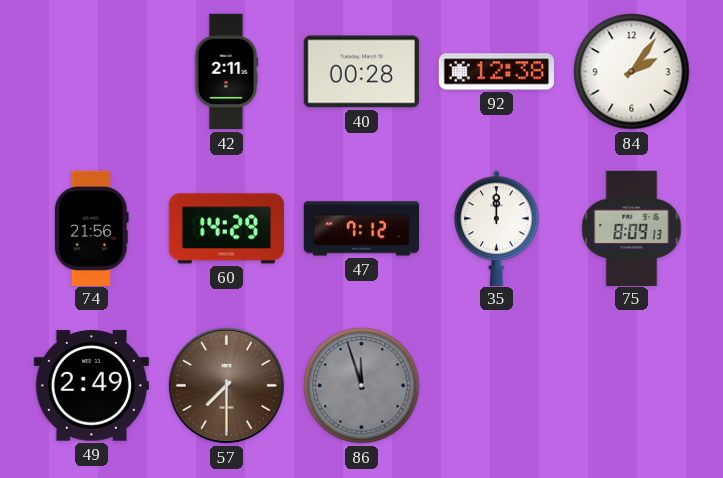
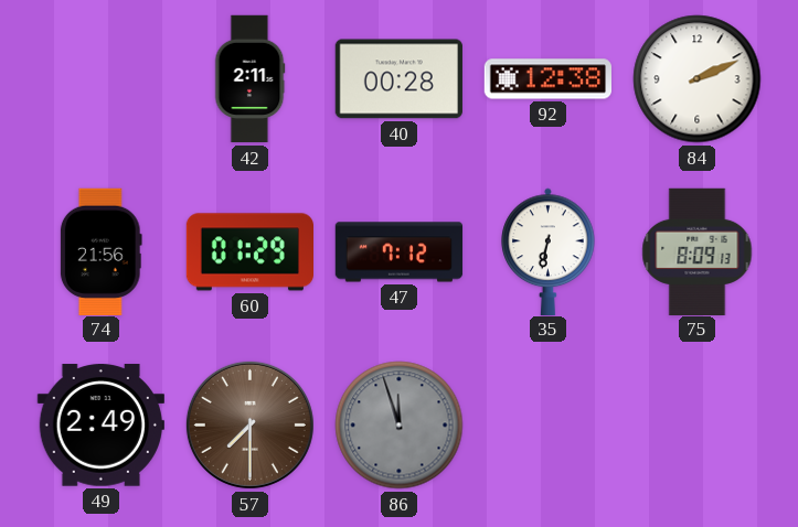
84: 2:06 -> 2:11
60: 14:29 -> 01:29
35: 12:00 -> 6:32
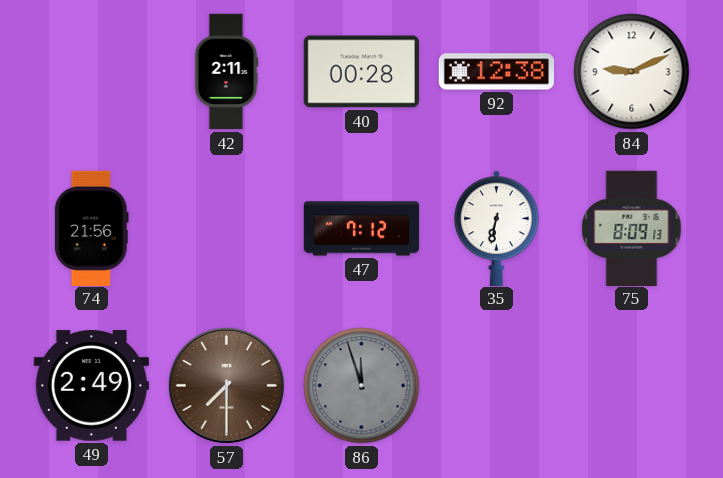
84: 2:11 -> 9:11
60: 01:29 -> none
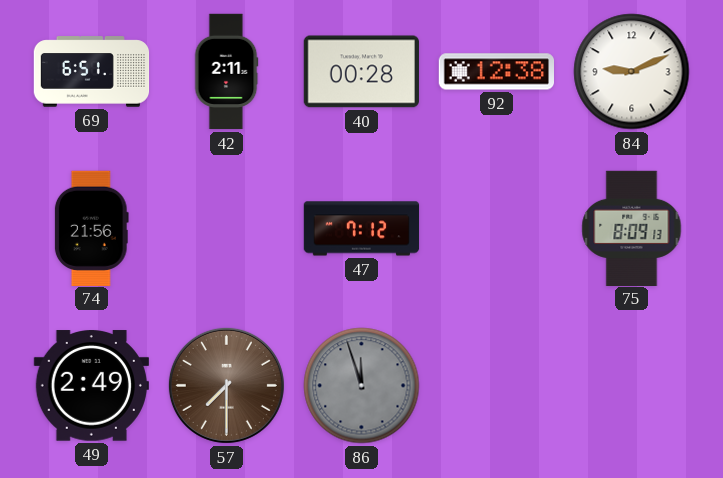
69: none -> 6:51
35: 6:32 -> none
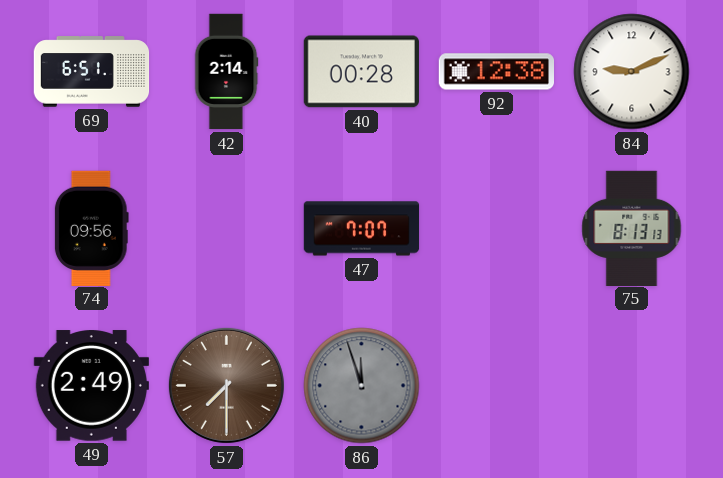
42: 2:11 -> 2:14
74: 21:56 -> 09:56
47: 7:12 -> 7:07
75: 8:09 -> 8:13
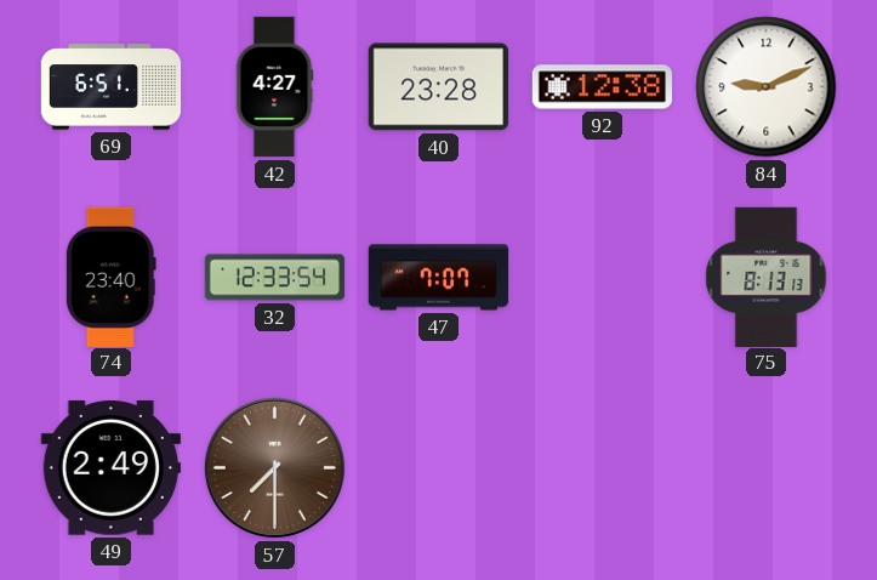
42: 2:14 -> 4:27
40: 00:28 -> 23:28
74: 09:56 -> 23:40
32: none -> 12:33
86: 11:57 -> none
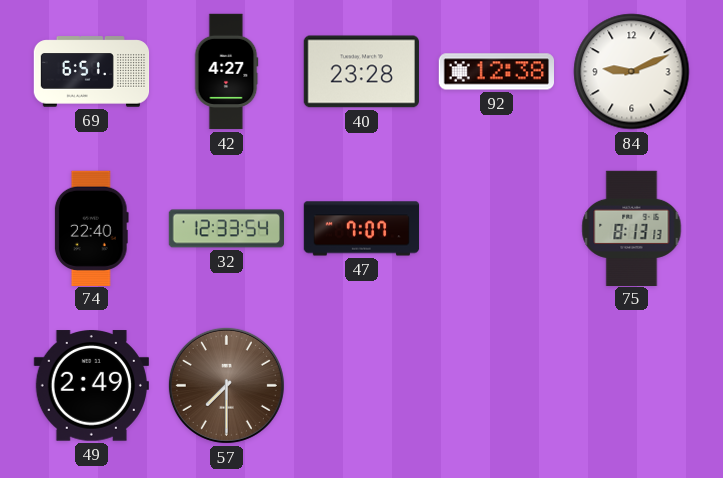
74: 23:40 -> 22:40
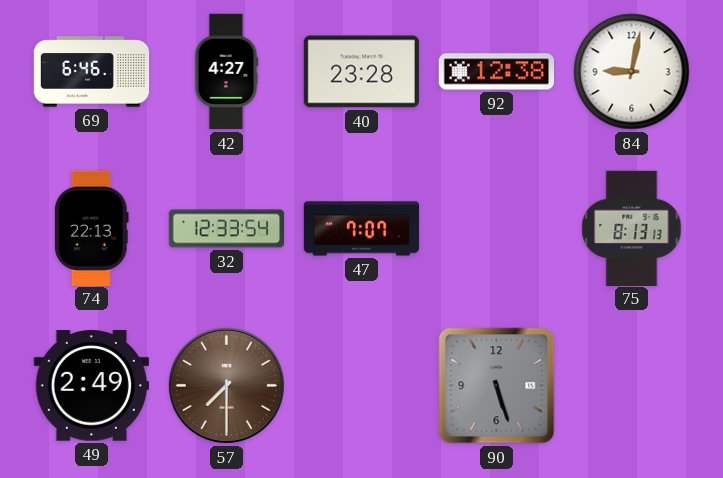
69: 6:51 -> 6:46
84: 9:11 -> 9:02
74: 22:40 -> 22:13
90: none -> 5:27
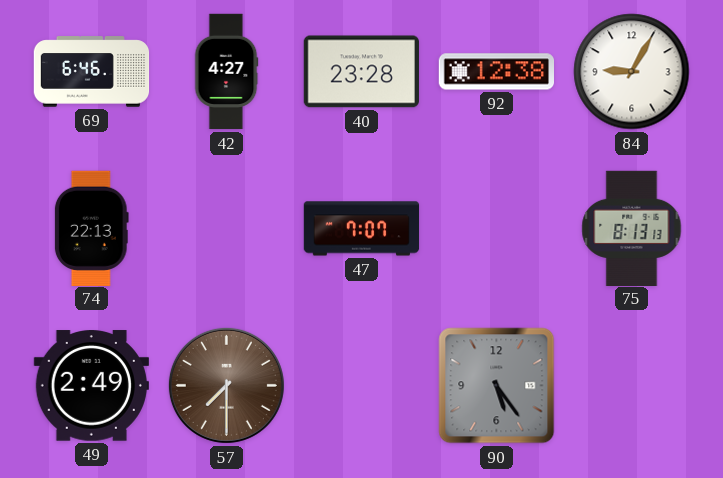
84: 9:02 -> 9:05
32: 12:33 -> none
90: 5:27 -> 5:24
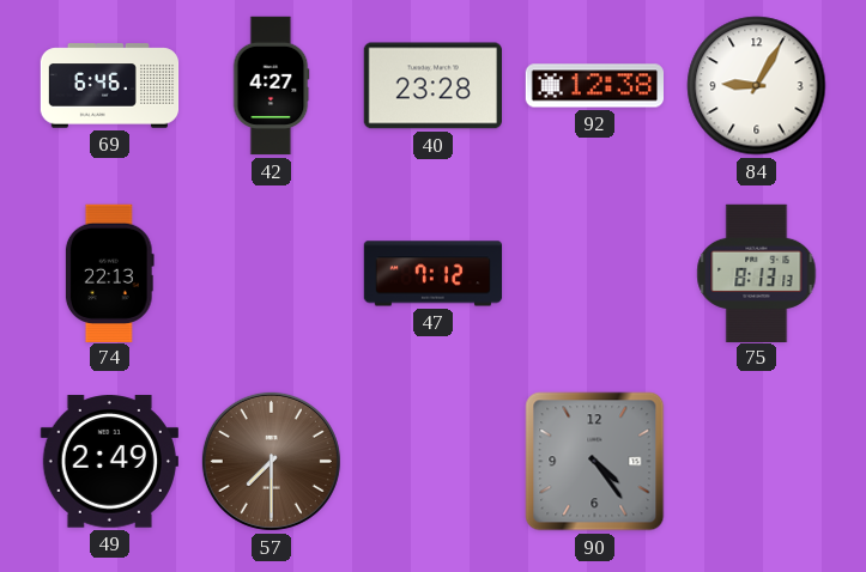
47: 7:07 -> 7:12
90: 5:24 -> 4:24
